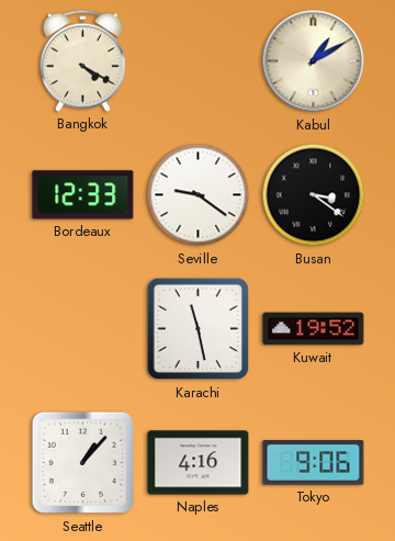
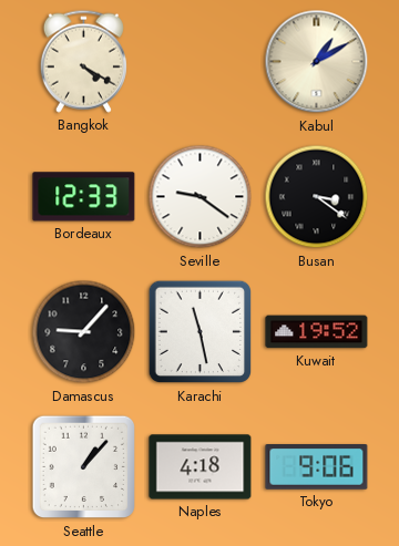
Damascus: none -> 9:07
Naples: 4:16 -> 4:18
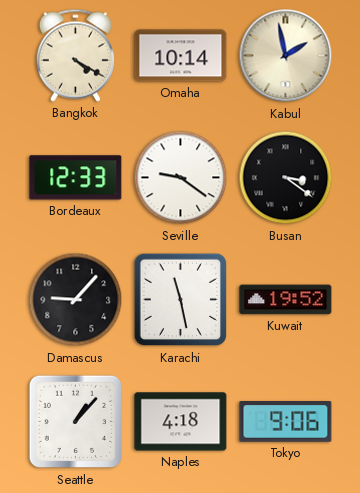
Omaha: none -> 10:14
Kabul: 1:10 -> 1:58
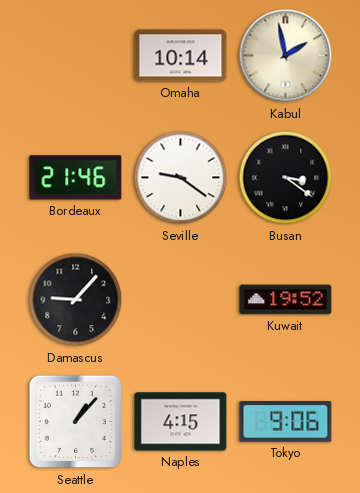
Bangkok: 4:20 -> none
Bordeaux: 12:33 -> 21:46
Karachi: 11:28 -> none
Naples: 4:18 -> 4:15
